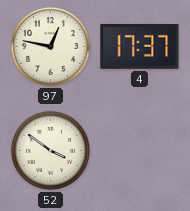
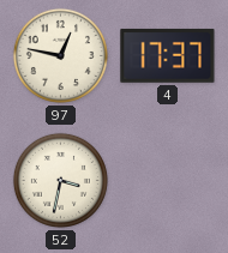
52: 3:51 -> 3:32
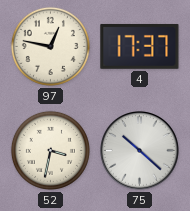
75: none -> 10:22
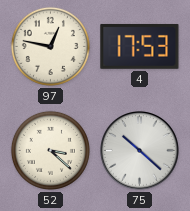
4: 17:37 -> 17:53
52: 3:32 -> 3:22
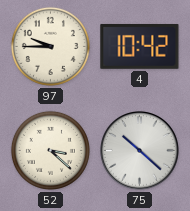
97: 12:47 -> 9:45
4: 17:53 -> 10:42
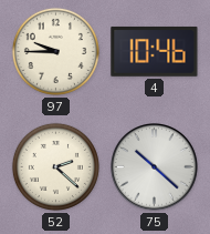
4: 10:42 -> 10:46
52: 3:22 -> 2:22
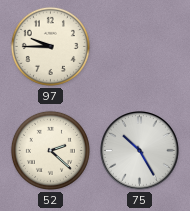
4: 10:46 -> none
75: 10:22 -> 10:25
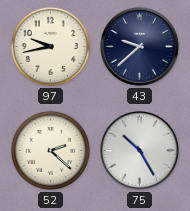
97: 9:45 -> 9:43
43: none -> 9:38
